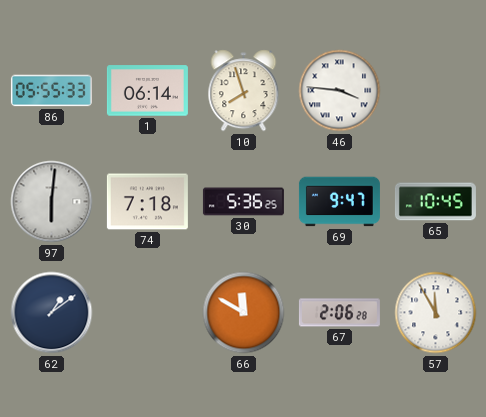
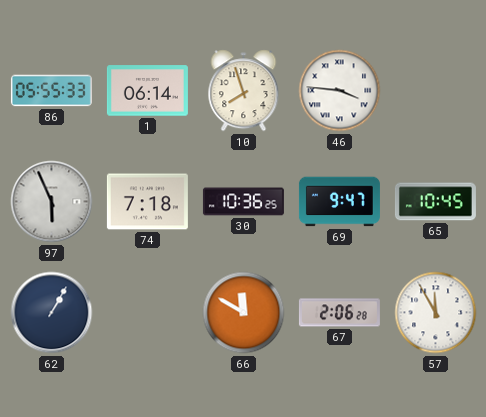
97: 6:01 -> 5:56
30: 5:36 -> 10:36
62: 1:09 -> 1:05
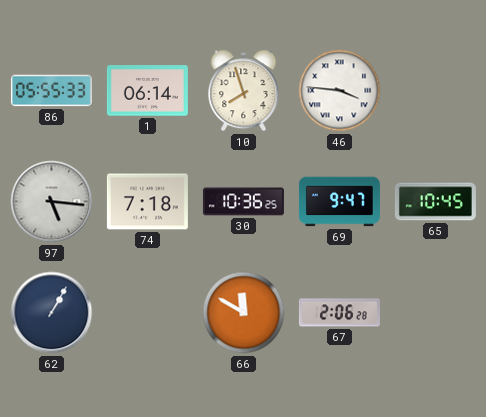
97: 5:56 -> 5:16
57: 11:55 -> none
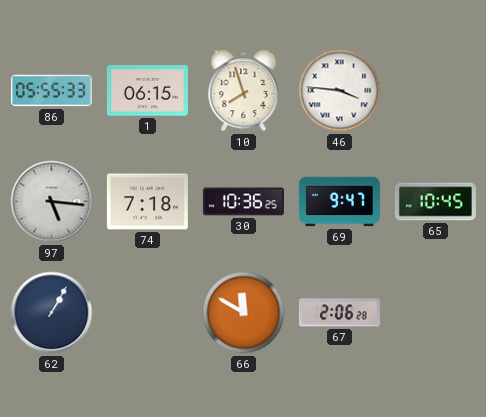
1: 06:14 -> 06:15
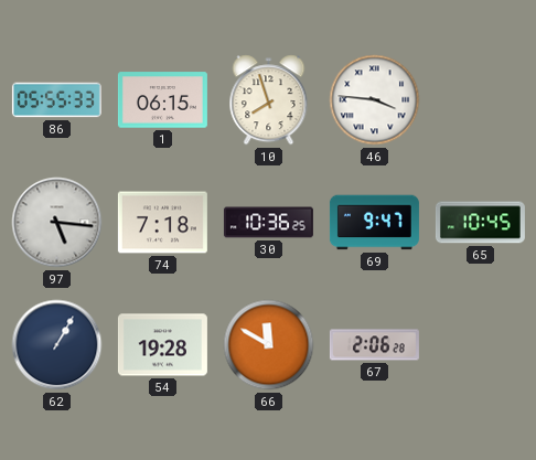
54: none -> 19:28
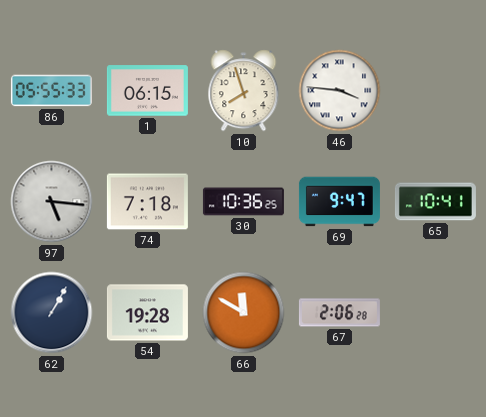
65: 10:45 -> 10:41
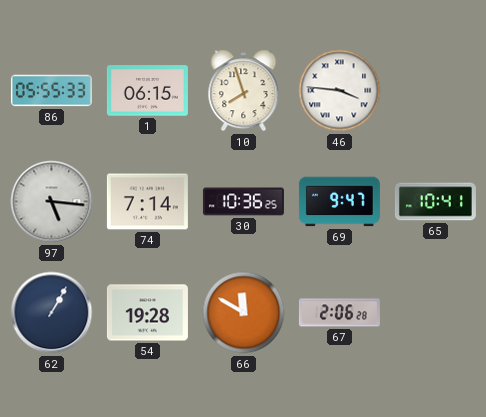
74: 7:18 -> 7:14
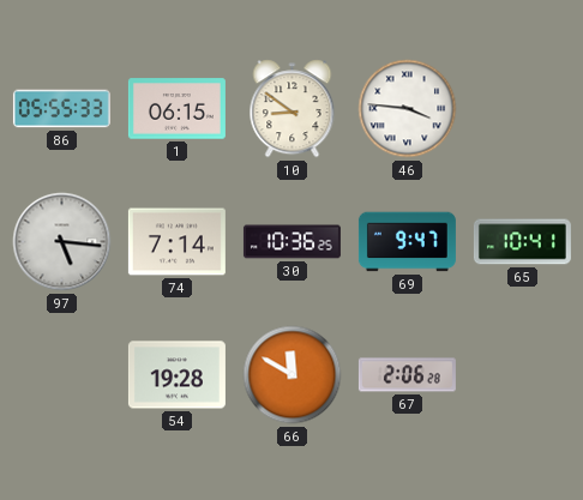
10: 7:57 -> 8:51
62: 1:05 -> none
